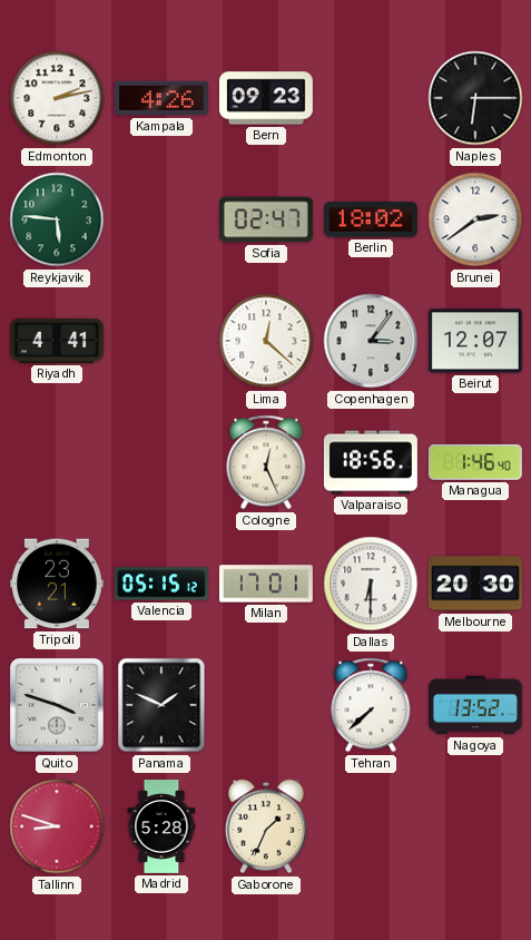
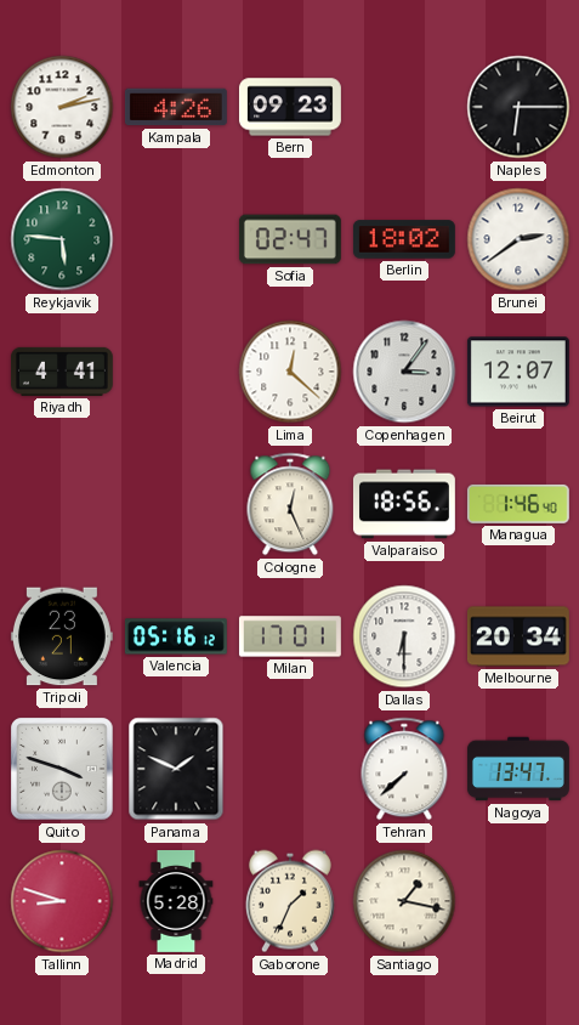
Valencia: 05:15 -> 05:16
Melbourne: 20:30 -> 20:34
Nagoya: 13:52 -> 13:47
Santiago: none -> 1:17
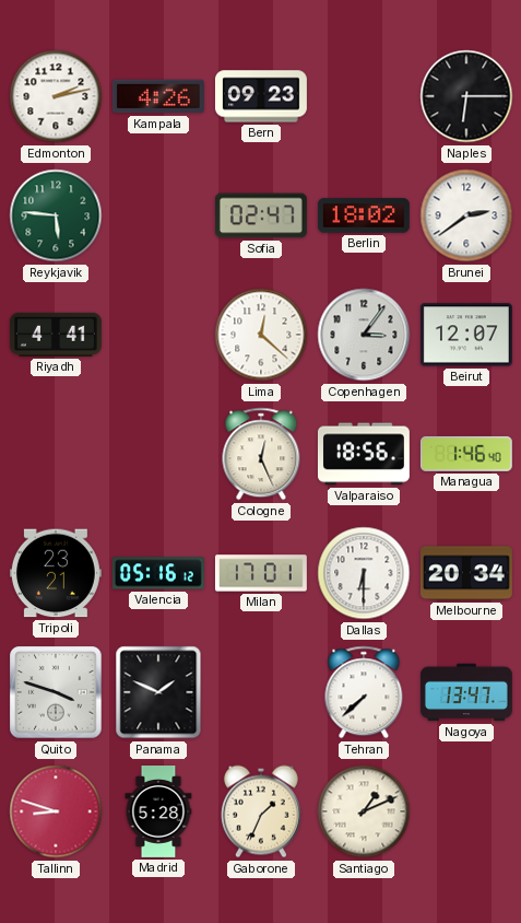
Santiago: 1:17 -> 1:11
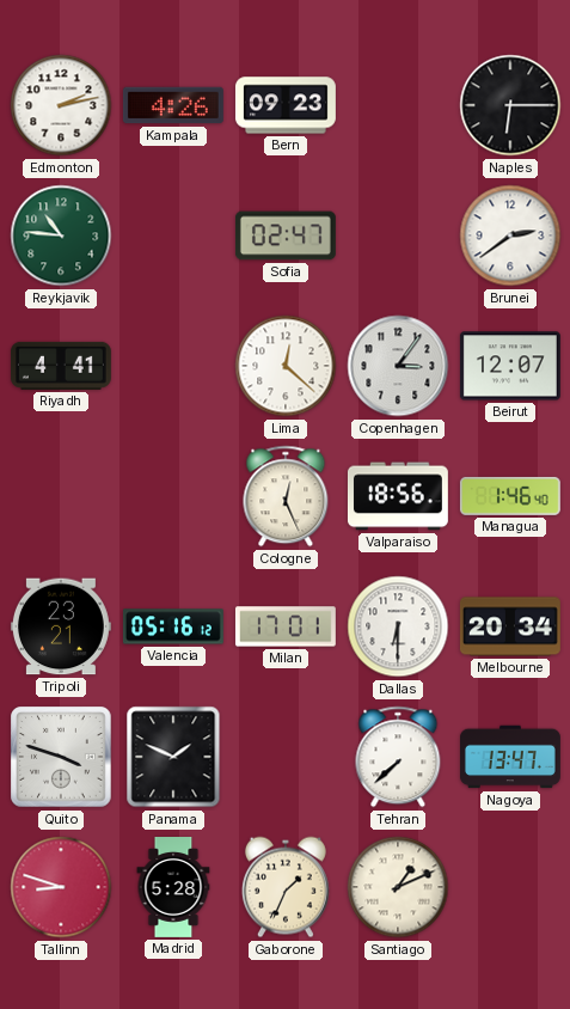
Reykjavik: 5:46 -> 10:46
Berlin: 18:02 -> none
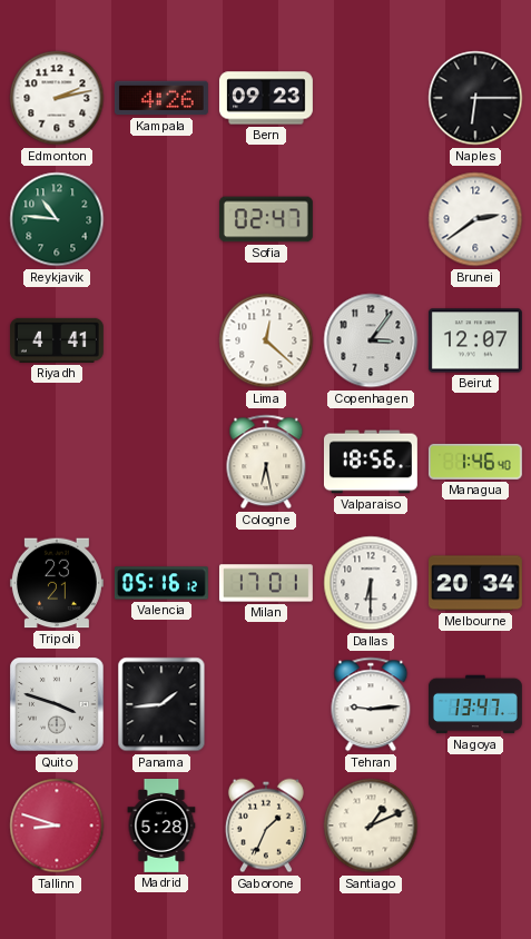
Cologne: 12:26 -> 6:28
Panama: 1:49 -> 1:44
Tehran: 7:38 -> 9:14
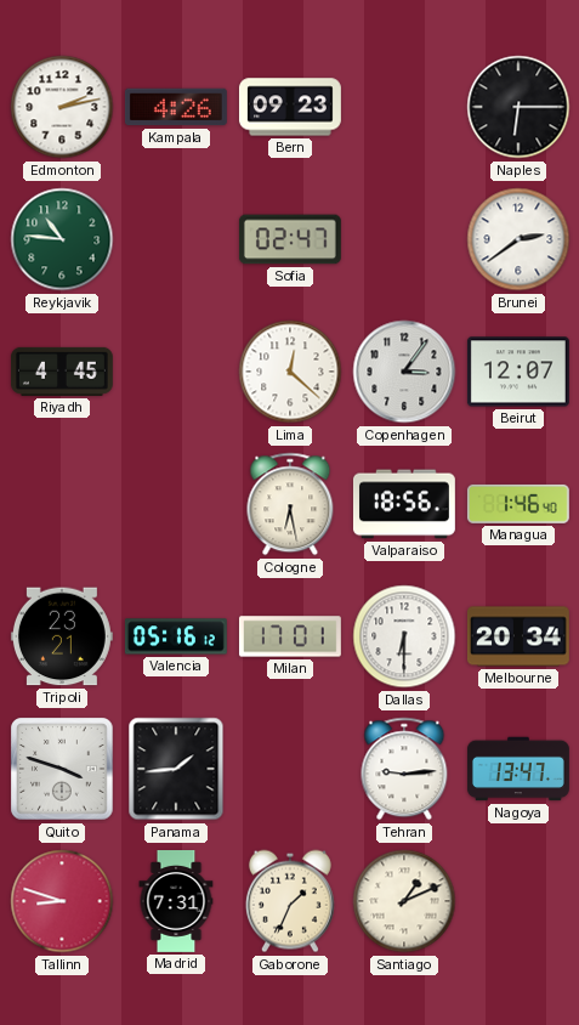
Riyadh: 4:41 -> 4:45
Madrid: 5:28 -> 7:31
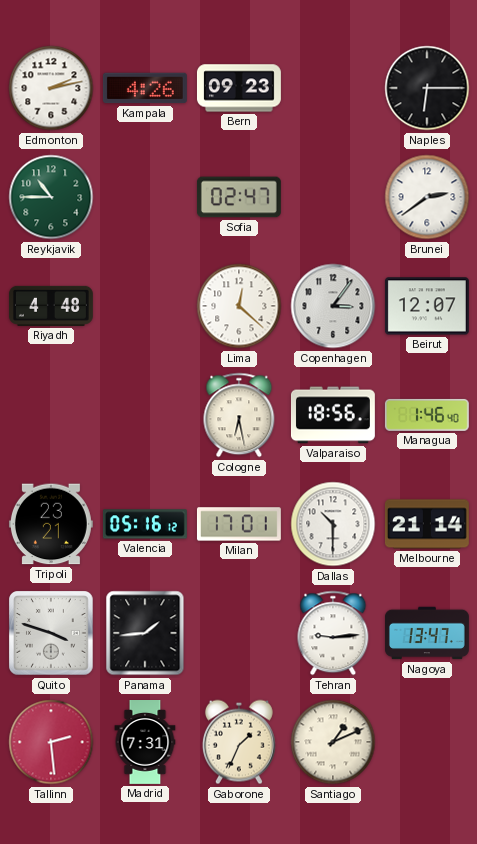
Reykjavik: 10:46 -> 10:45
Riyadh: 4:45 -> 4:48
Dallas: 6:30 -> 10:30
Melbourne: 20:34 -> 21:14
Tallinn: 8:48 -> 2:29
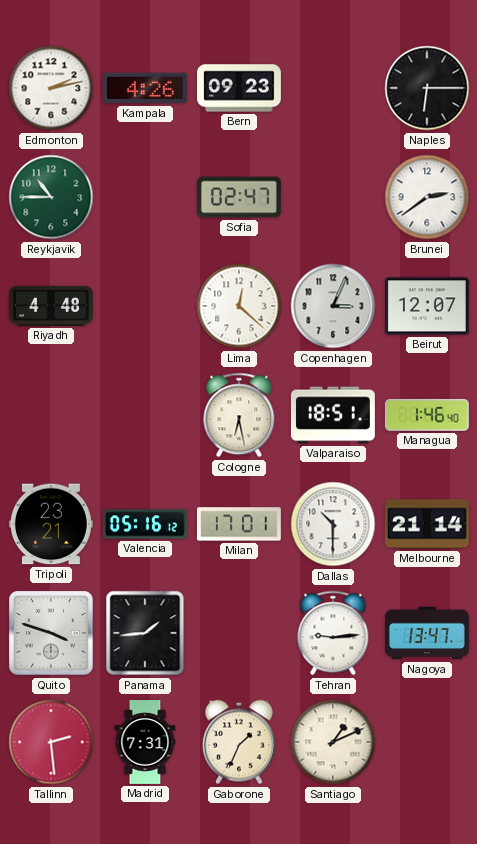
Copenhagen: 3:06 -> 3:04
Valparaiso: 18:56 -> 18:51
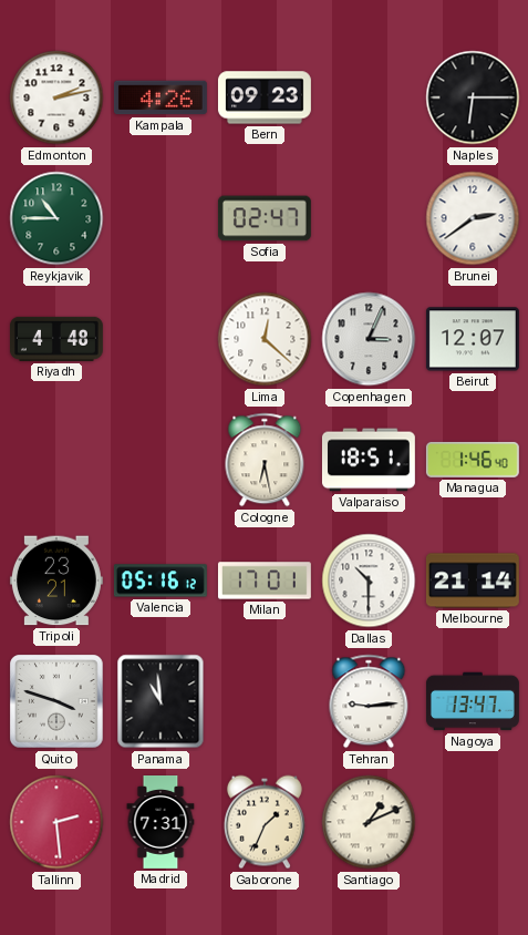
Panama: 1:44 -> 10:59
